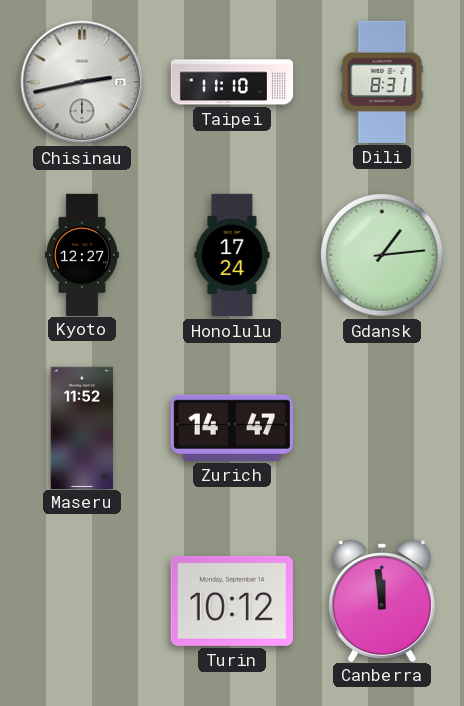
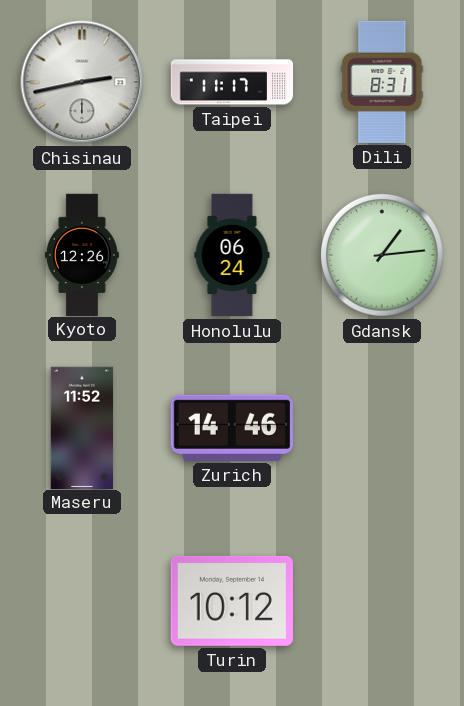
Taipei: 11:10 -> 11:17
Kyoto: 12:27 -> 12:26
Honolulu: 17:24 -> 06:24
Zurich: 14:47 -> 14:46
Canberra: 11:59 -> none
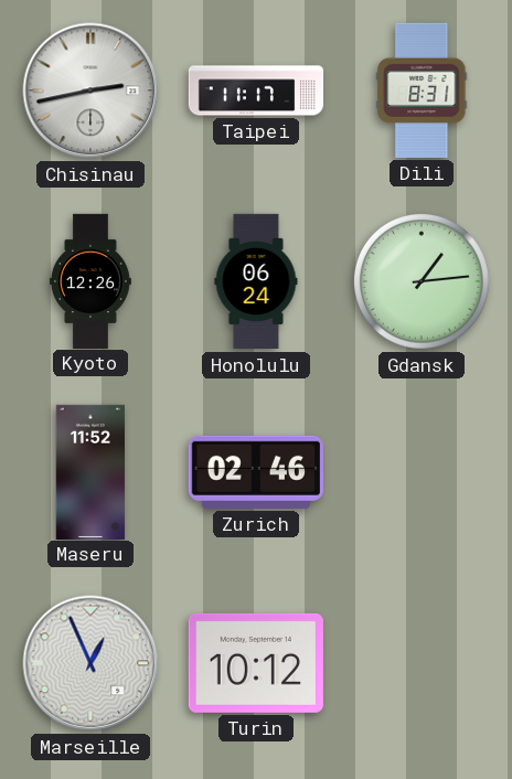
Zurich: 14:46 -> 02:46
Marseille: none -> 12:56
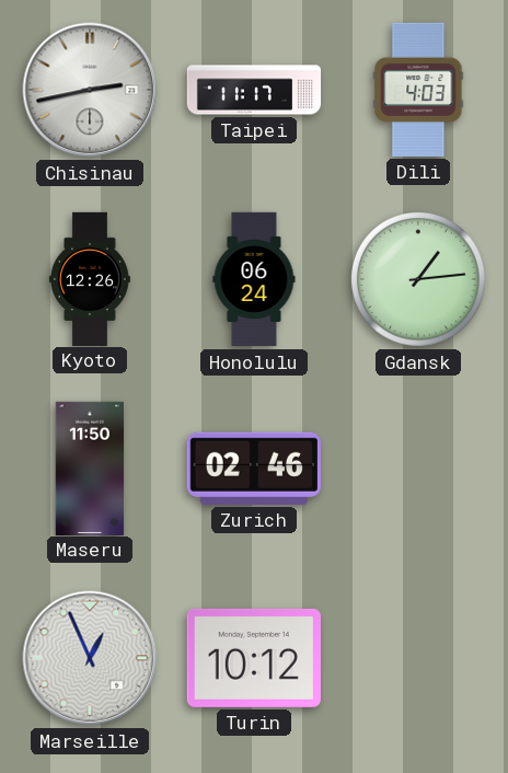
Dili: 8:31 -> 4:03
Maseru: 11:52 -> 11:50
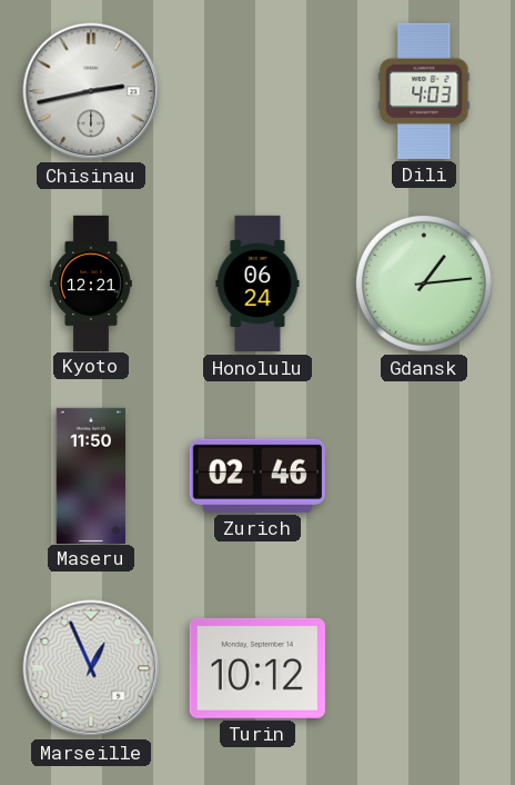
Taipei: 11:17 -> none
Kyoto: 12:26 -> 12:21
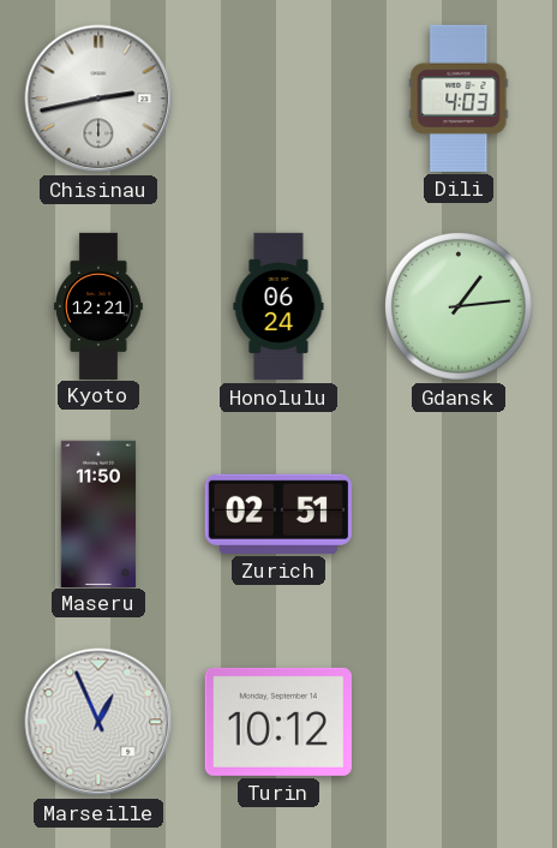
Zurich: 02:46 -> 02:51
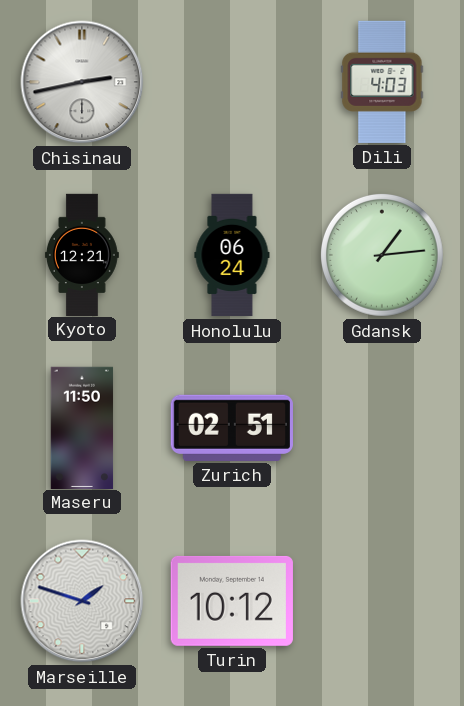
Marseille: 12:56 -> 1:48
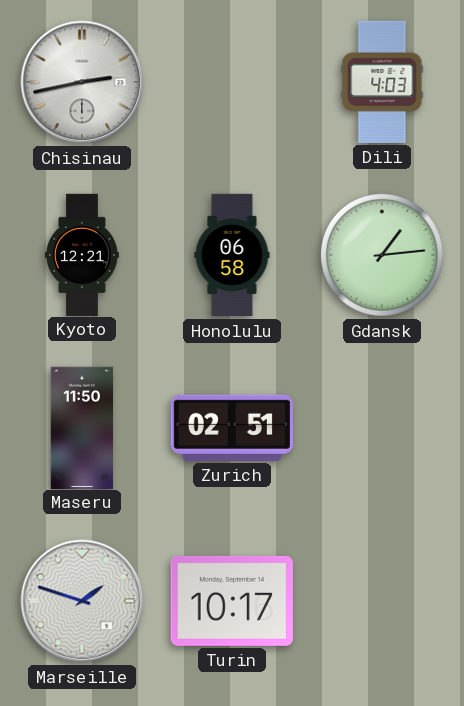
Honolulu: 06:24 -> 06:58
Turin: 10:12 -> 10:17
